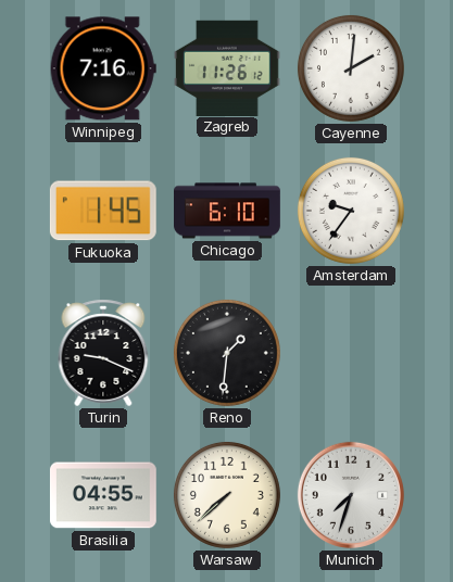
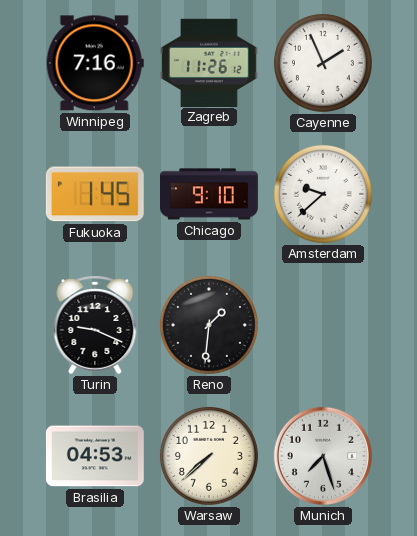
Cayenne: 2:01 -> 1:56
Chicago: 6:10 -> 9:10
Amsterdam: 9:36 -> 9:38
Brasilia: 04:55 -> 04:53
Munich: 7:33 -> 7:27
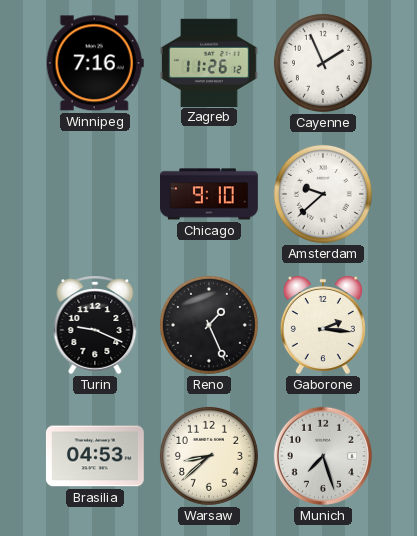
Fukuoka: 1:45 -> none
Reno: 1:31 -> 1:26
Gaborone: none -> 2:16
Warsaw: 7:38 -> 8:38
